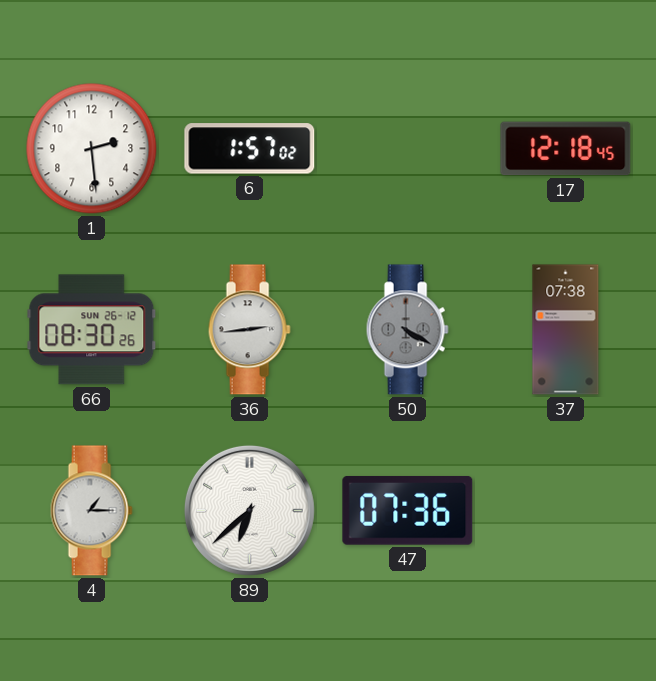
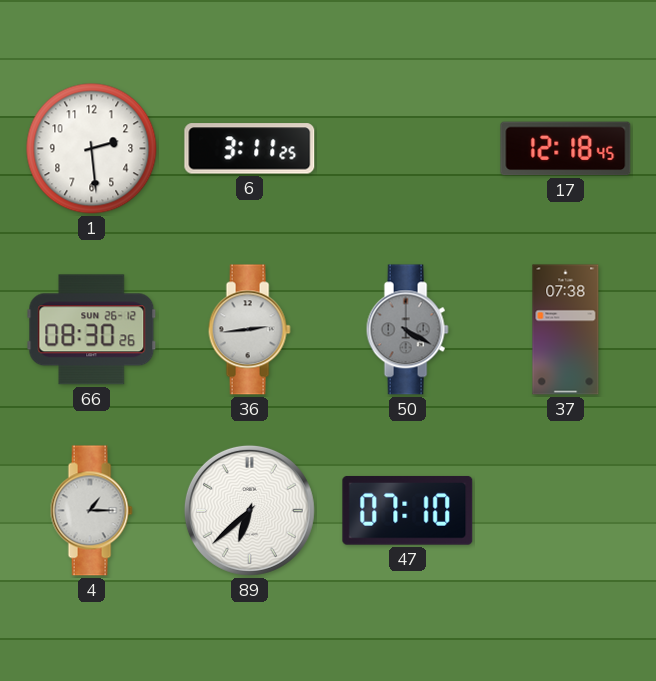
6: 1:57 -> 3:11
47: 07:36 -> 07:10
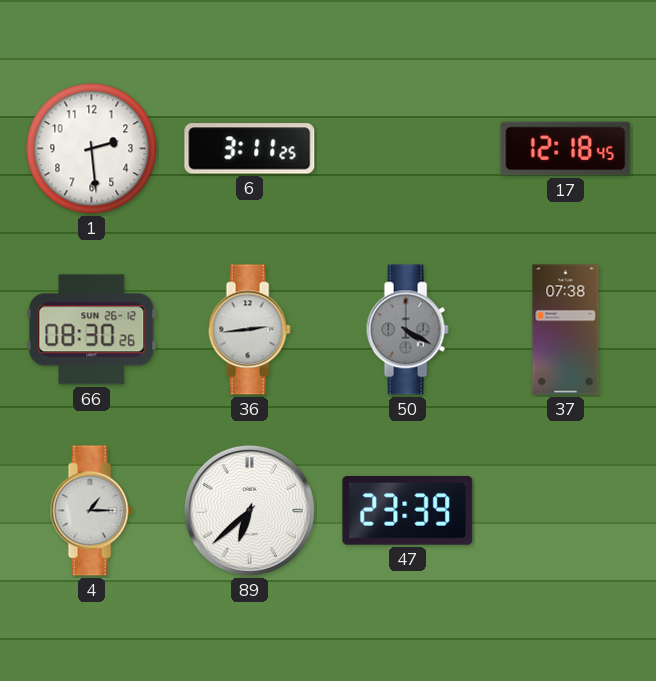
47: 07:10 -> 23:39
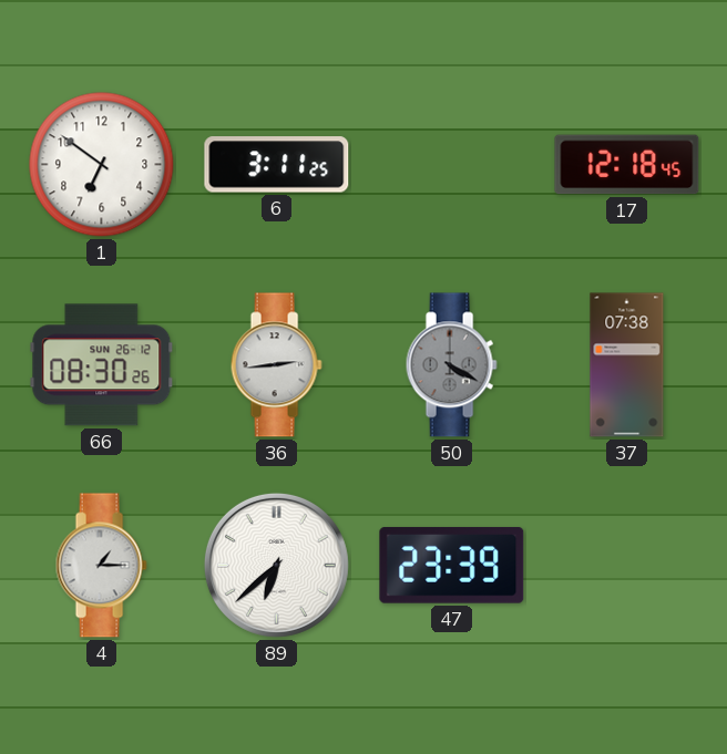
1: 2:29 -> 6:51
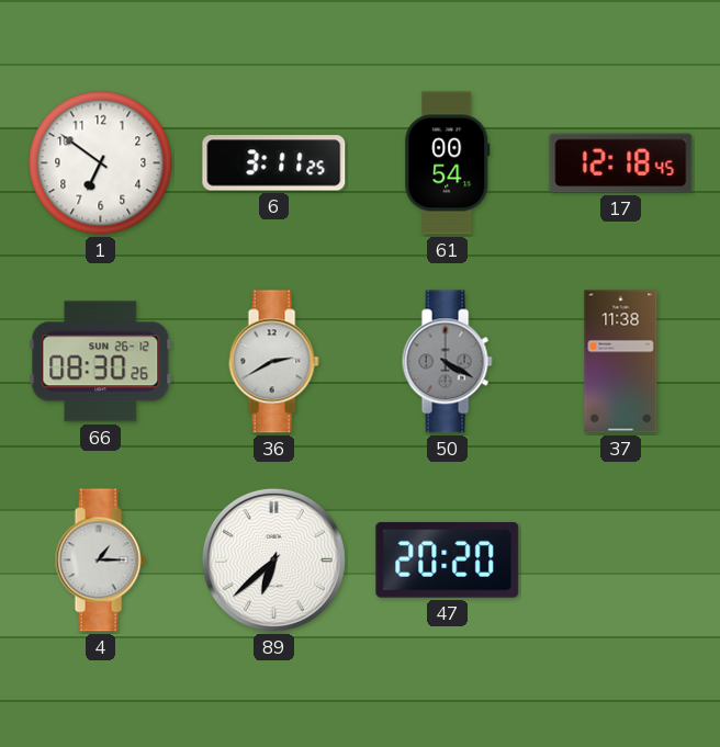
61: none -> 00:54
36: 2:44 -> 2:40
37: 07:38 -> 11:38
47: 23:39 -> 20:20
